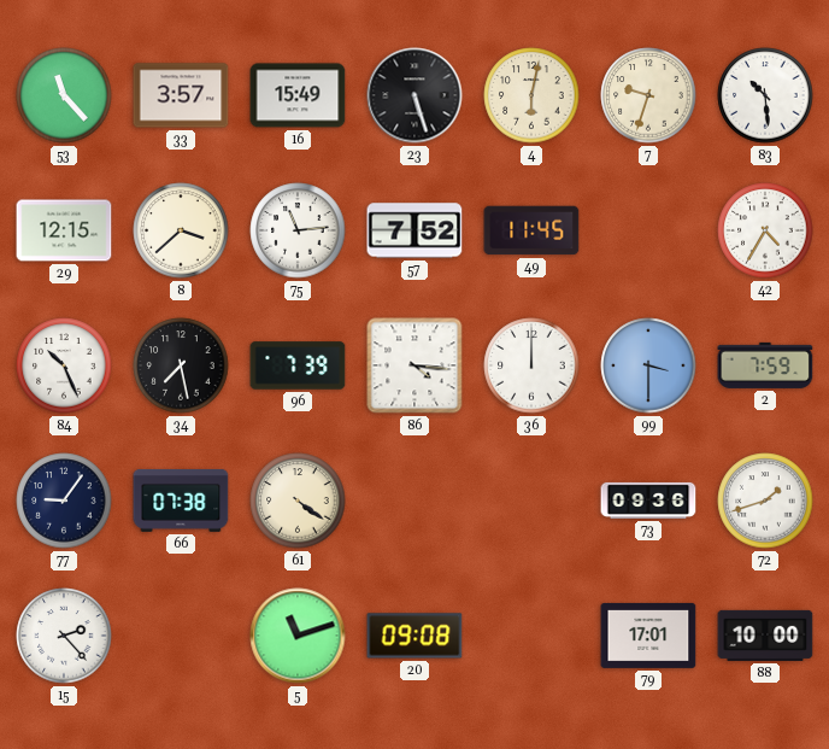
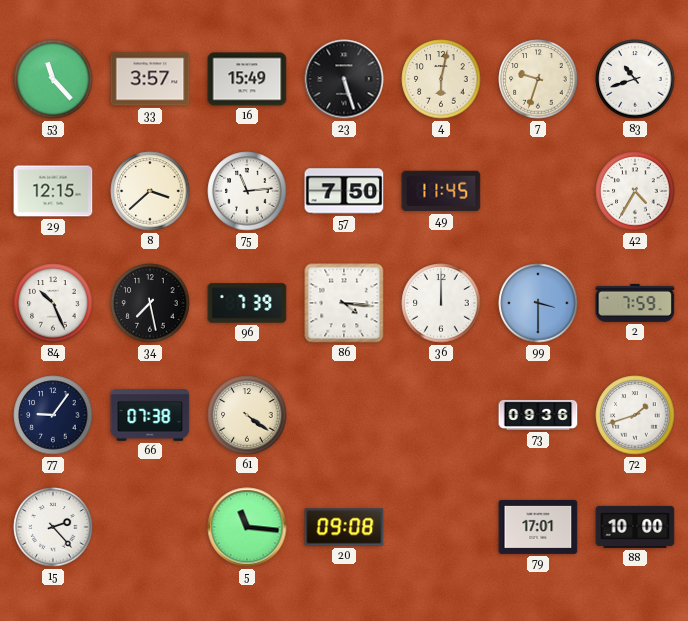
83: 10:29 -> 10:42
57: 7:52 -> 7:50
5: 11:12 -> 11:16
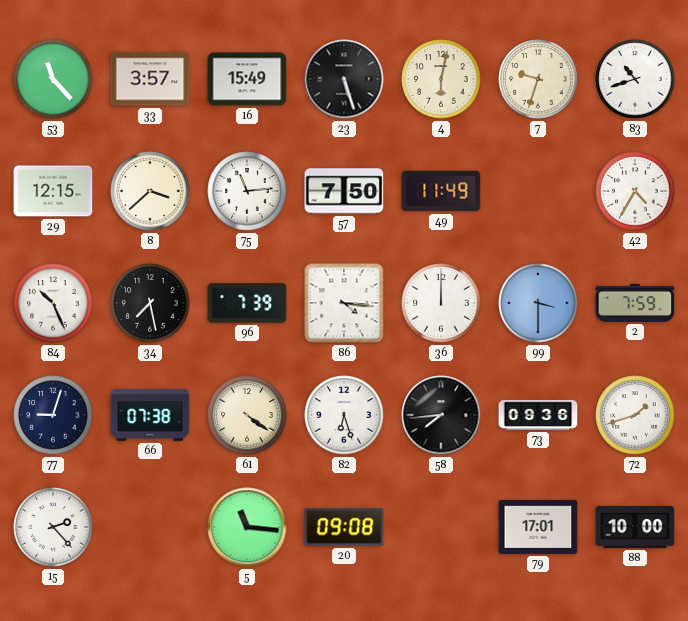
49: 11:45 -> 11:49
77: 9:06 -> 9:03
82: none -> 6:27
58: none -> 7:44
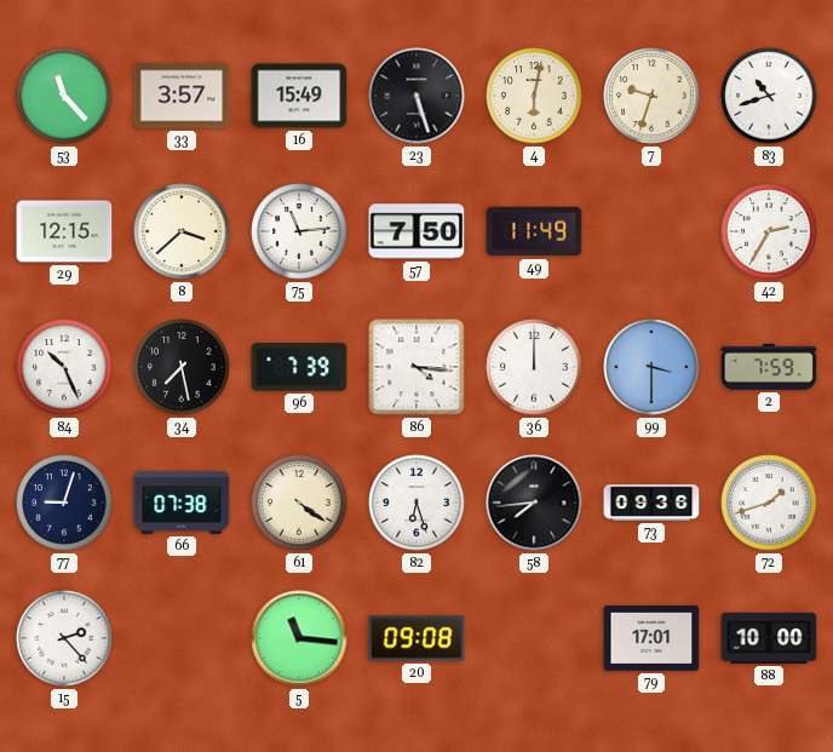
42: 4:35 -> 2:35
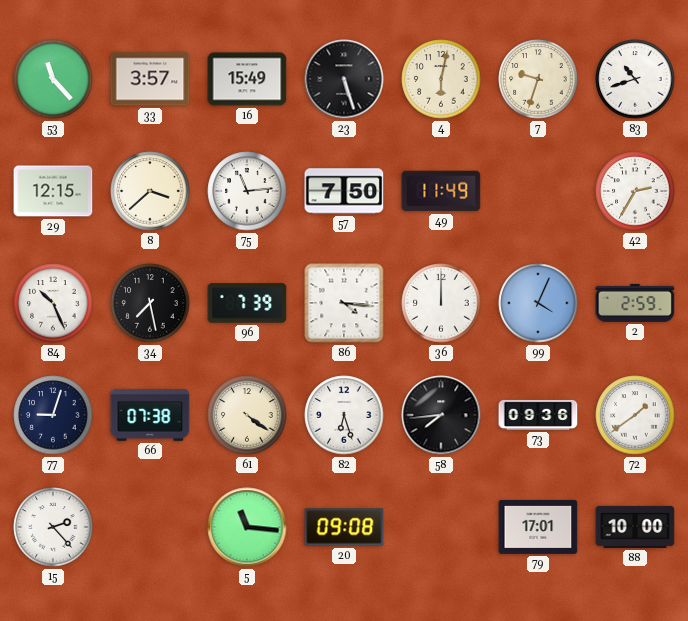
99: 3:30 -> 4:04
2: 7:59 -> 2:59
72: 1:42 -> 1:39
